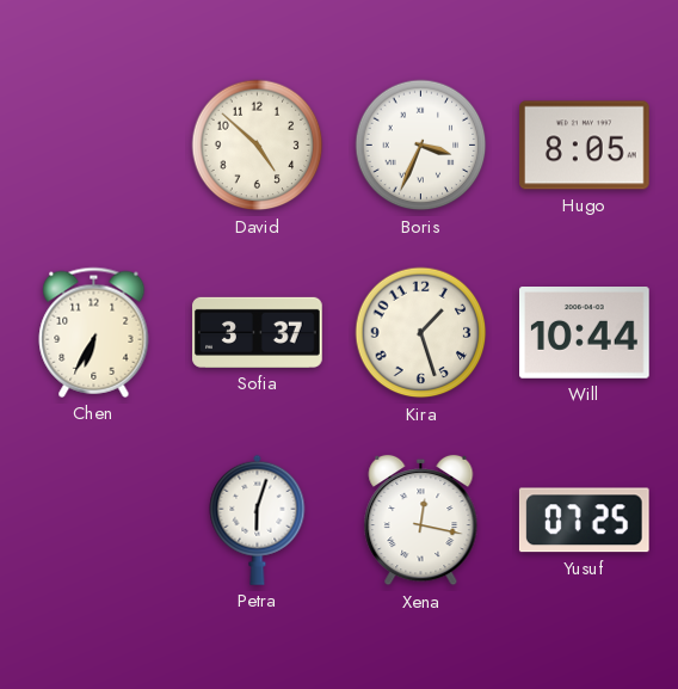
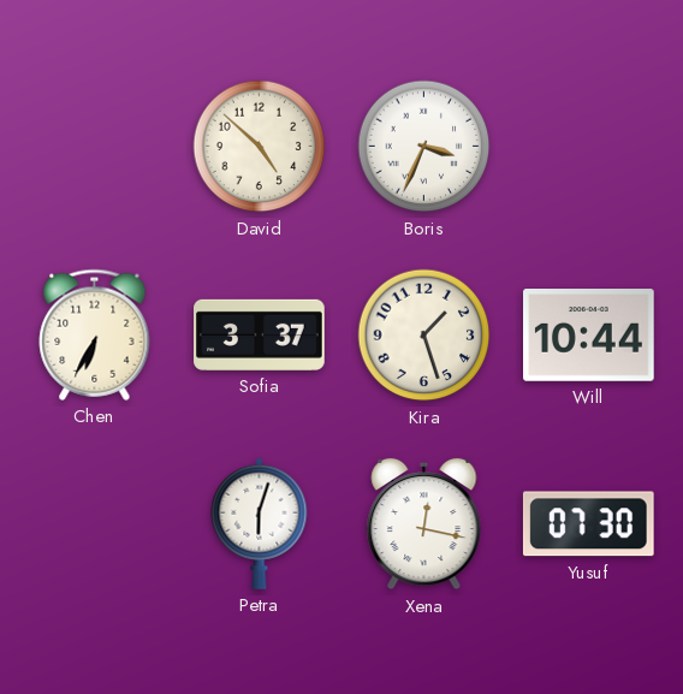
Hugo: 8:05 -> none
Yusuf: 07:25 -> 07:30
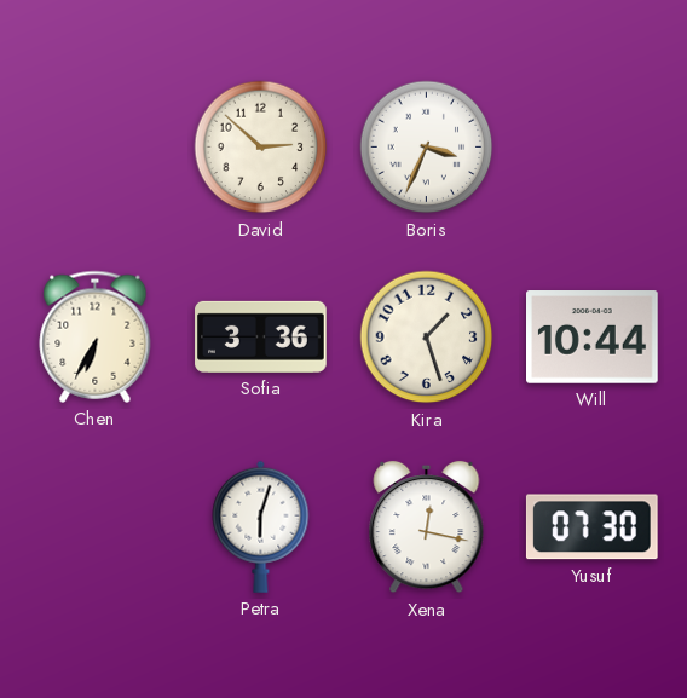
David: 4:52 -> 2:52
Sofia: 3:37 -> 3:36
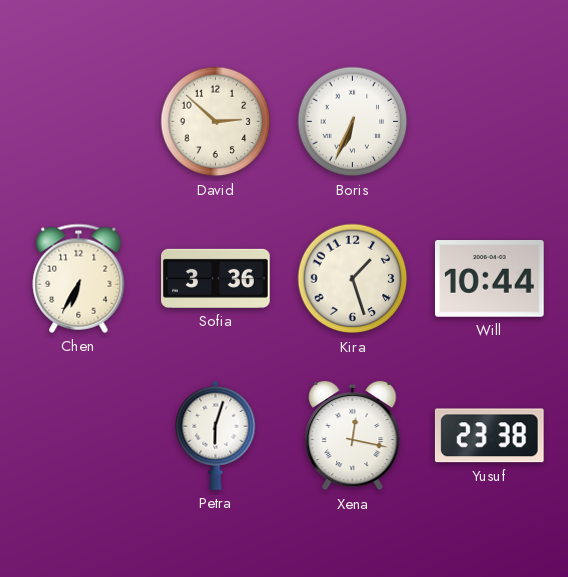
Boris: 3:34 -> 6:34
Yusuf: 07:30 -> 23:38
